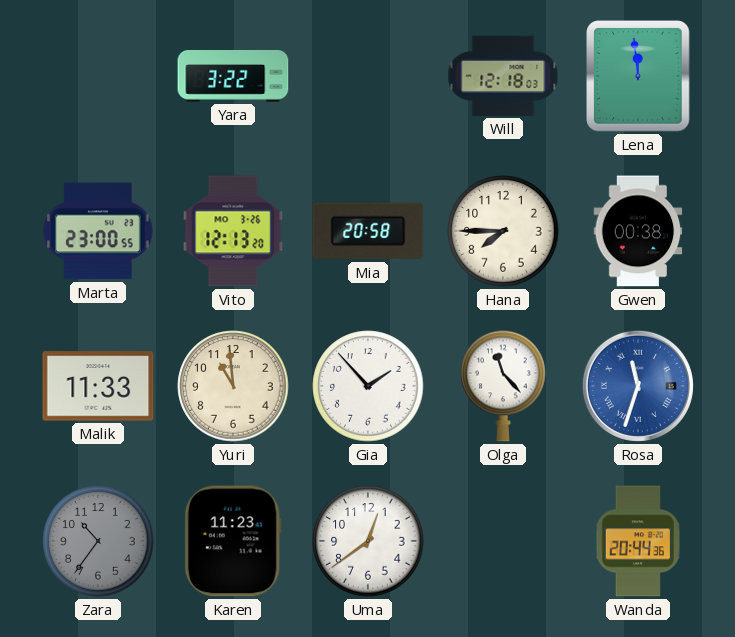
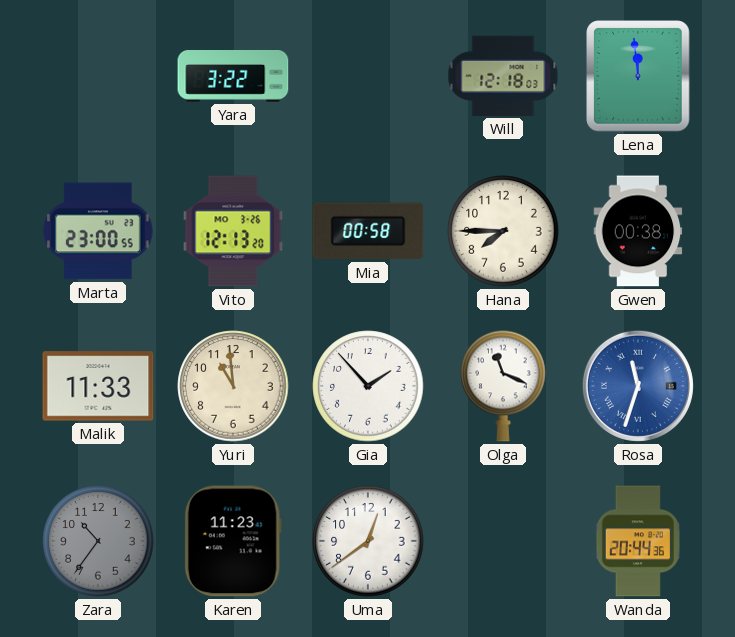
Mia: 20:58 -> 00:58
Olga: 11:23 -> 11:19
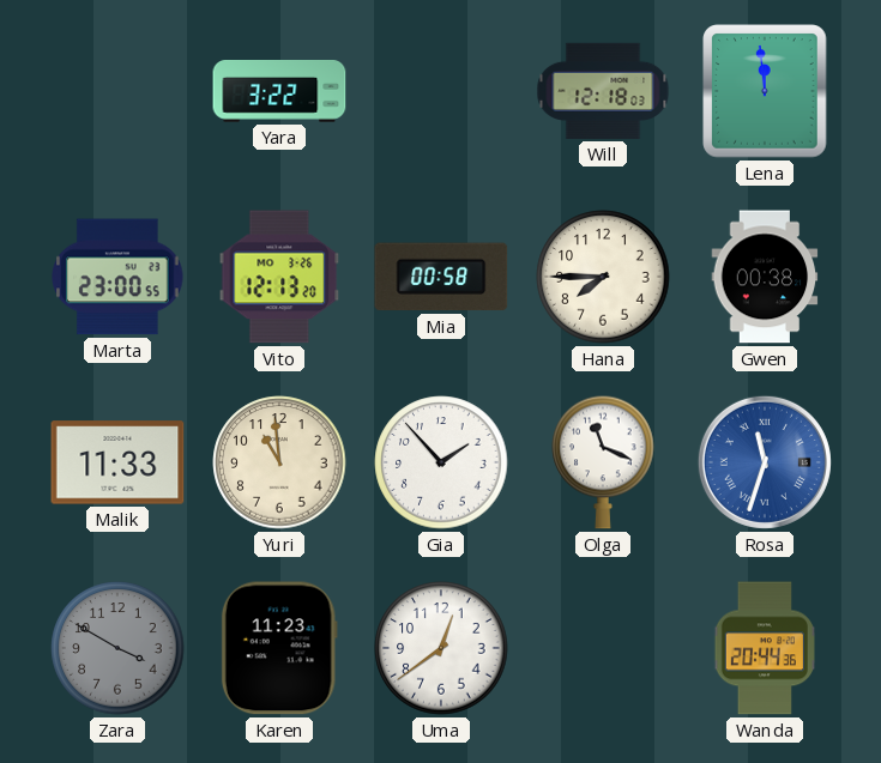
Zara: 10:36 -> 3:50
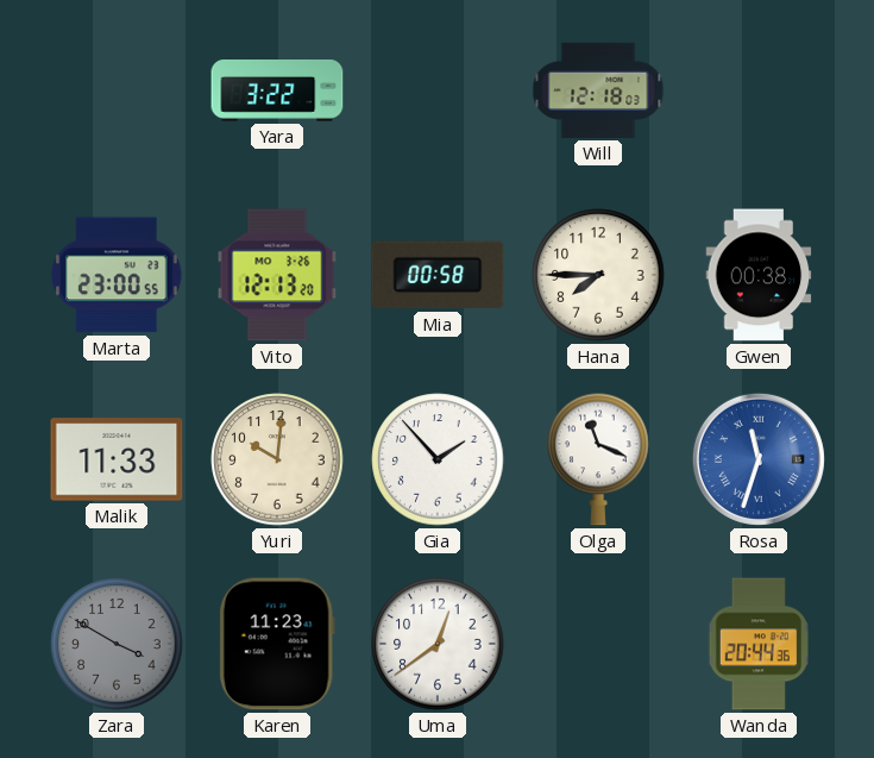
Lena: 11:59 -> none
Yuri: 10:59 -> 10:01
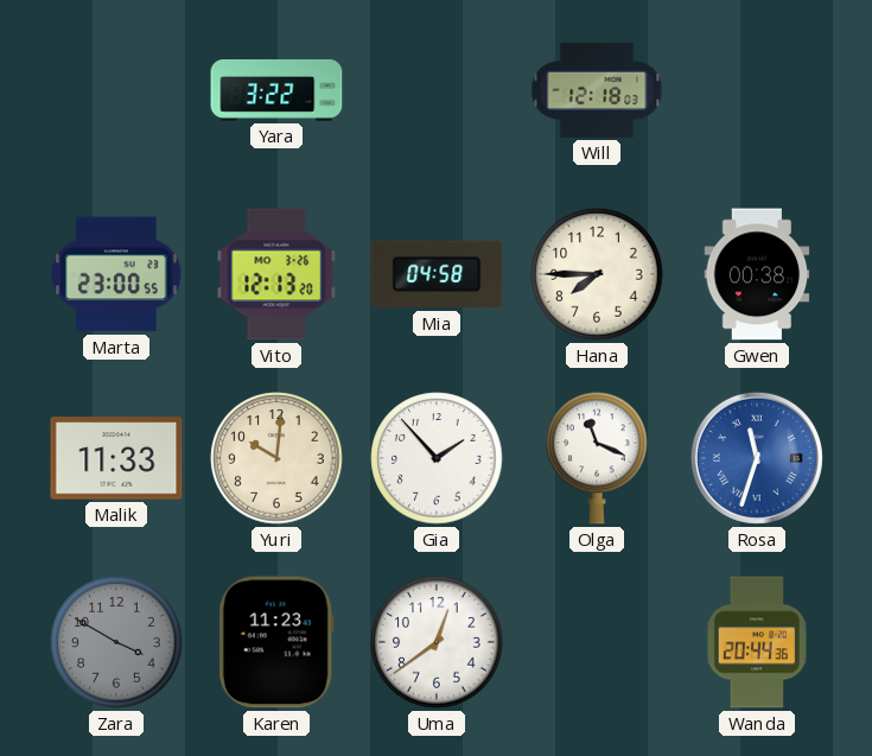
Mia: 00:58 -> 04:58
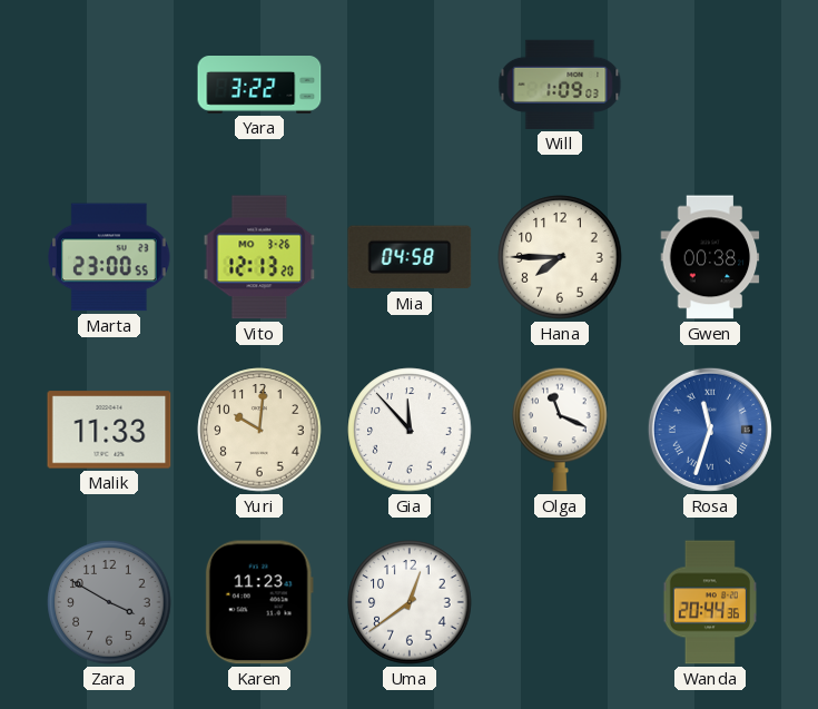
Will: 12:18 -> 1:09
Gia: 1:53 -> 11:53
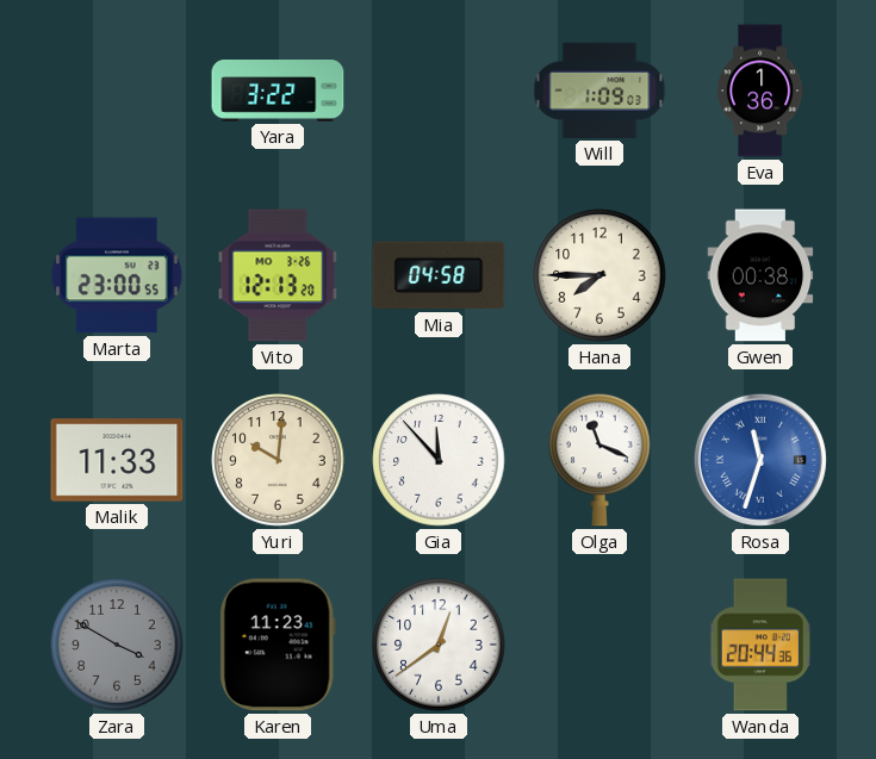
Eva: none -> 1:36
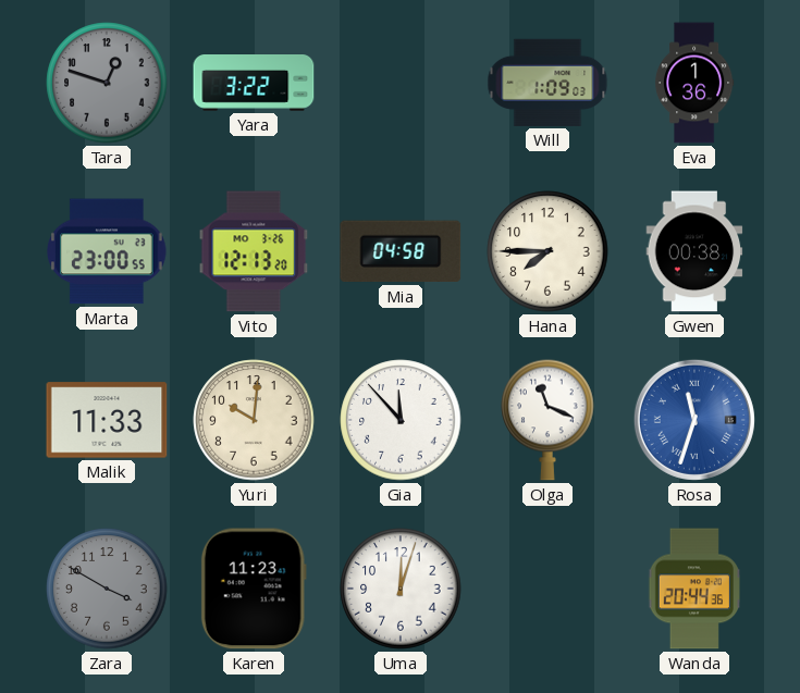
Tara: none -> 12:48
Uma: 12:39 -> 12:03
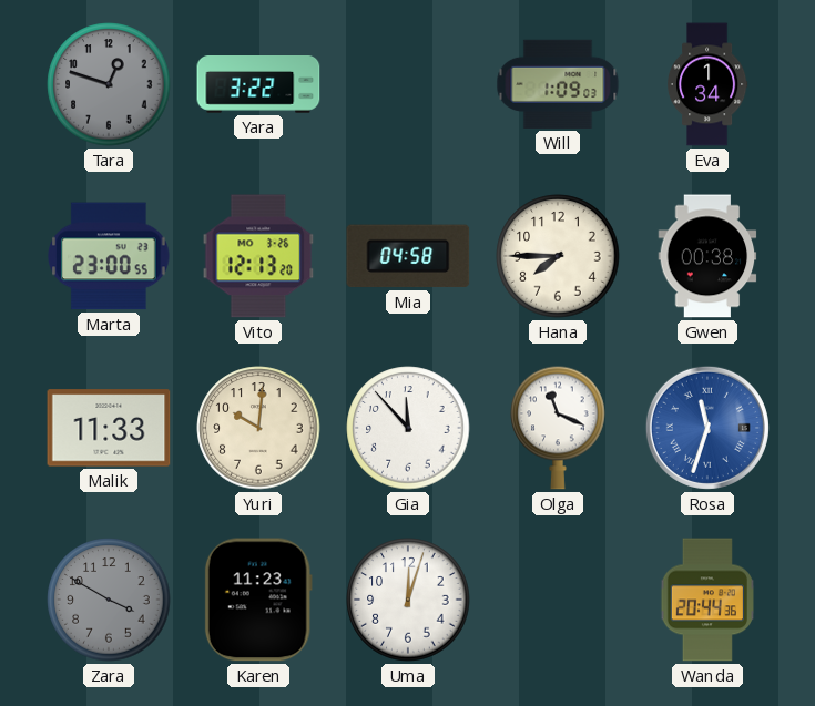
Eva: 1:36 -> 1:34
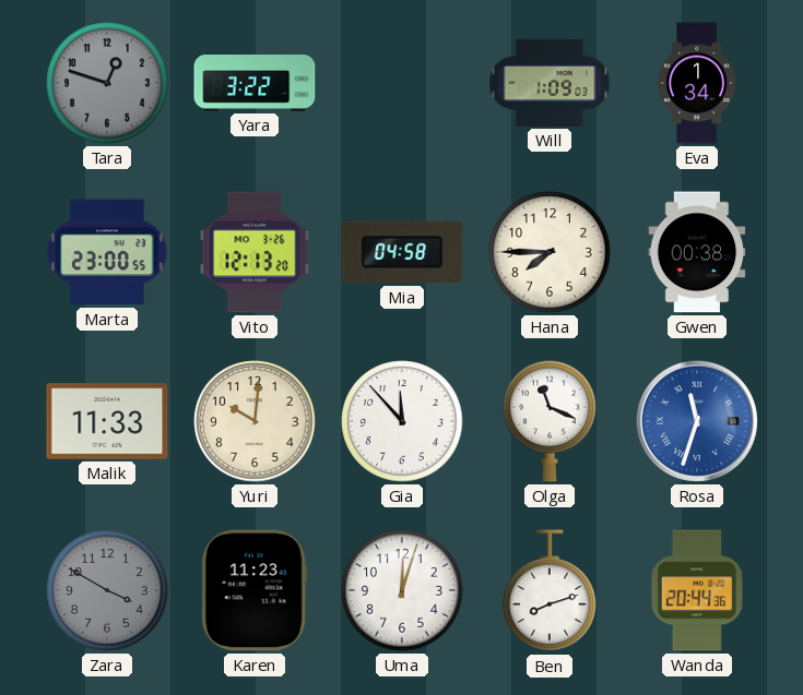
Ben: none -> 8:12
